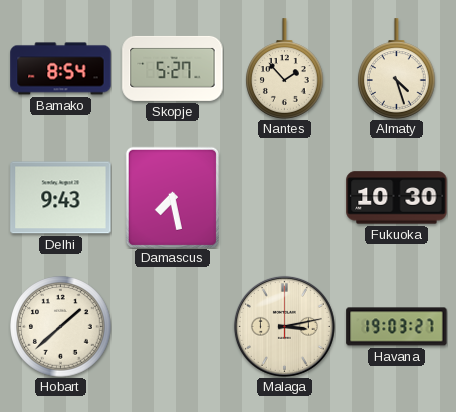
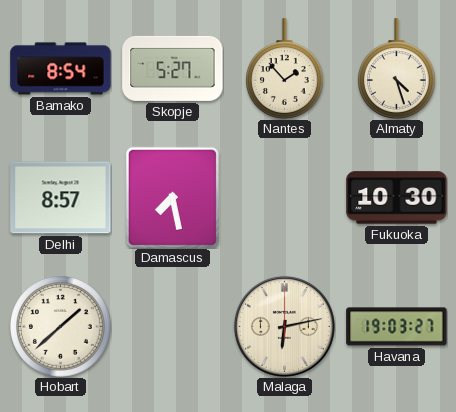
Delhi: 9:43 -> 8:57
Malaga: 3:13 -> 6:13
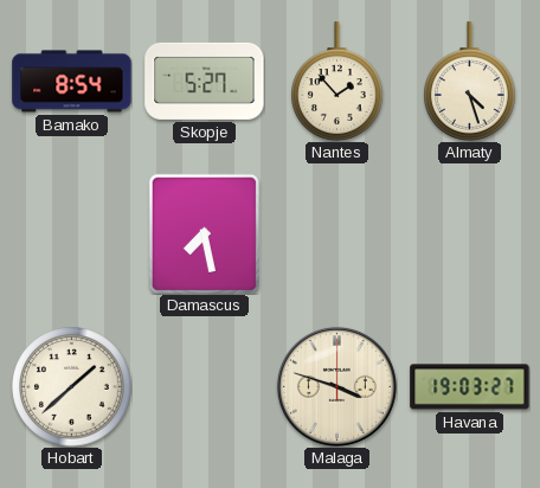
Delhi: 8:57 -> none
Fukuoka: 10:30 -> none
Malaga: 6:13 -> 3:48
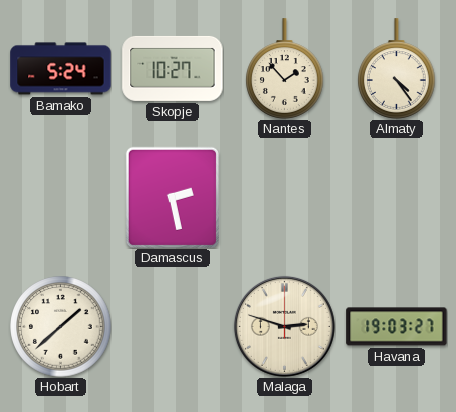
Bamako: 8:54 -> 5:24
Skopje: 5:27 -> 10:27
Almaty: 4:27 -> 4:24
Damascus: 7:28 -> 2:28
Malaga: 3:48 -> 2:48
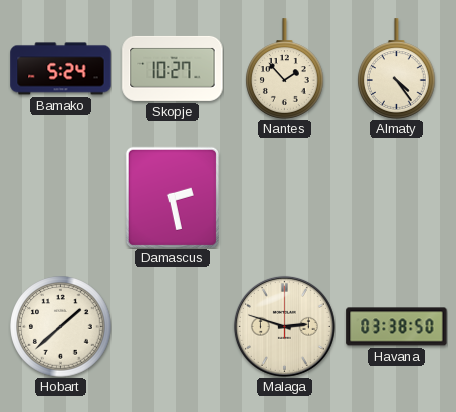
Havana: 19:03 -> 03:38
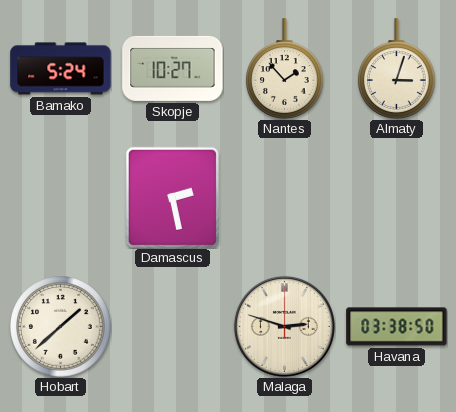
Almaty: 4:24 -> 3:03
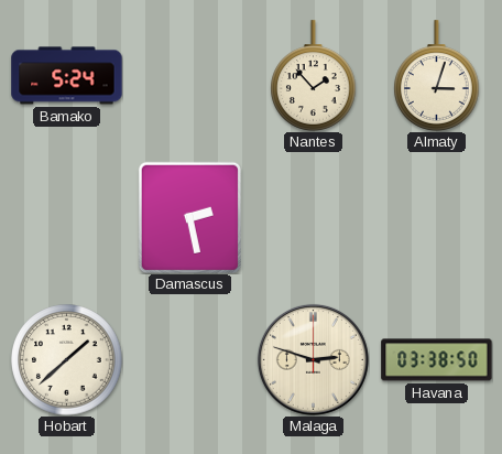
Skopje: 10:27 -> none
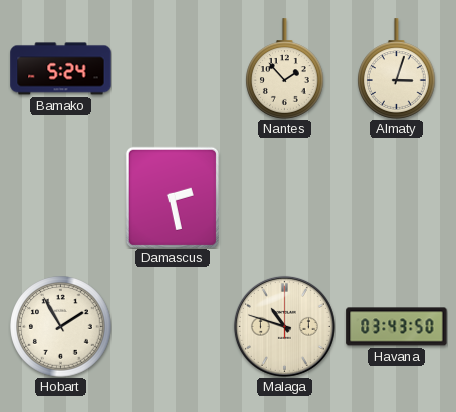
Hobart: 1:38 -> 1:55
Malaga: 2:48 -> 10:48
Havana: 03:38 -> 03:43
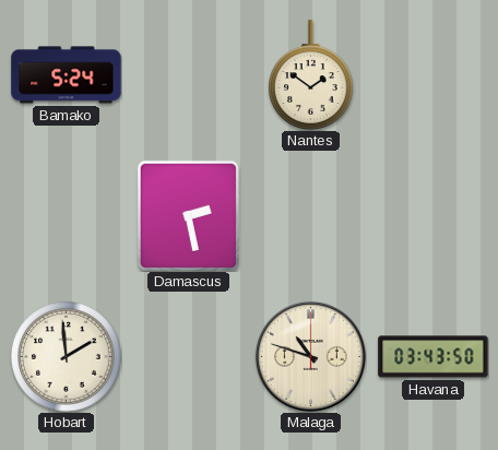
Nantes: 1:53 -> 1:51
Almaty: 3:03 -> none
Hobart: 1:55 -> 1:59
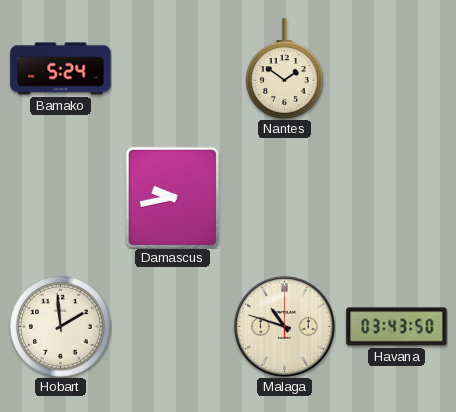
Damascus: 2:28 -> 9:43
